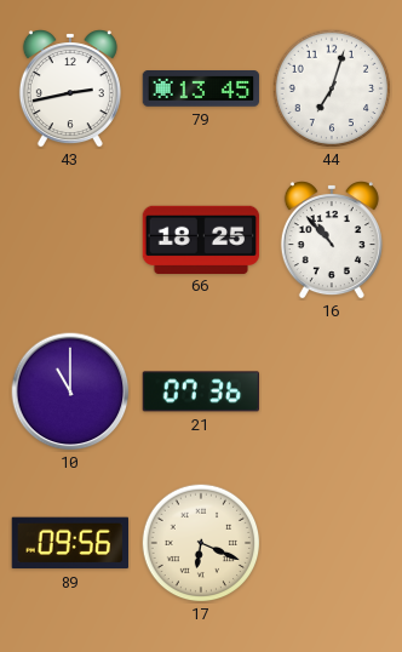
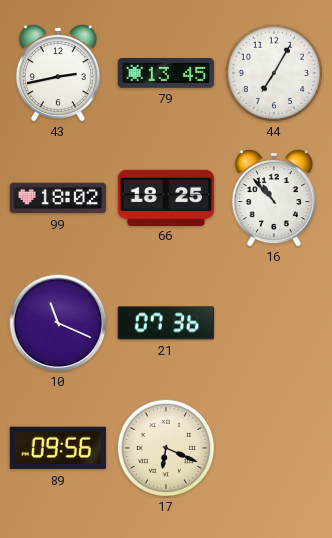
44: 7:03 -> 7:05
99: none -> 18:02
10: 11:00 -> 11:19
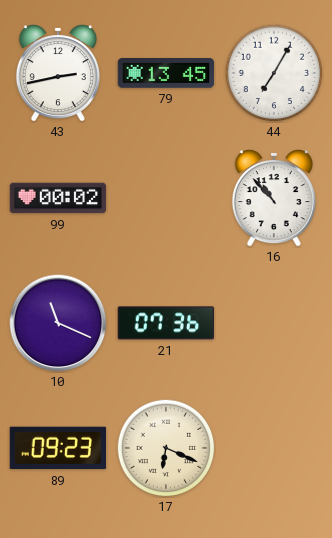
99: 18:02 -> 00:02
66: 18:25 -> none
89: 09:56 -> 09:23
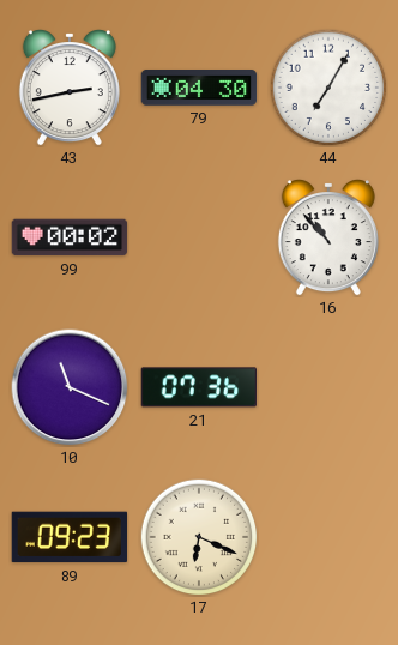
79: 13:45 -> 04:30
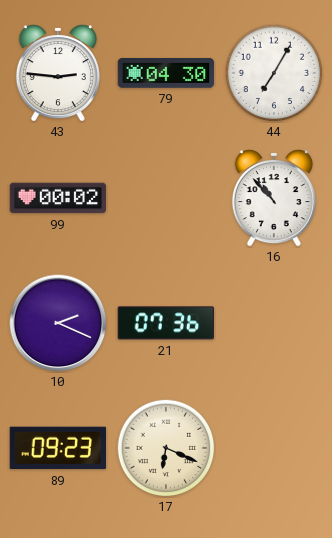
43: 2:43 -> 2:46
10: 11:19 -> 2:19
